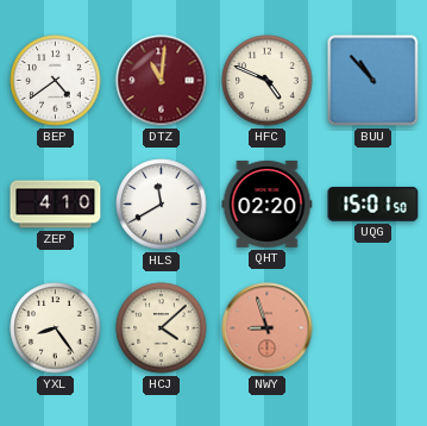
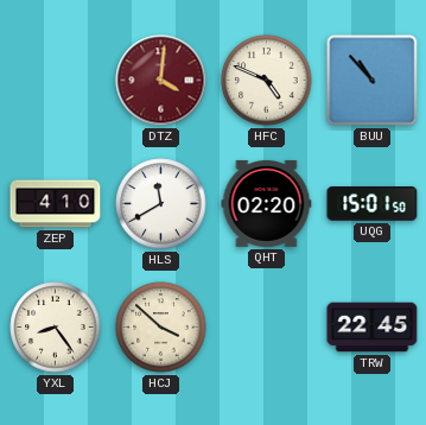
BEP: 4:39 -> none
DTZ: 11:01 -> 4:01
HCJ: 4:08 -> 3:52
NWY: 8:57 -> none
TRW: none -> 22:45
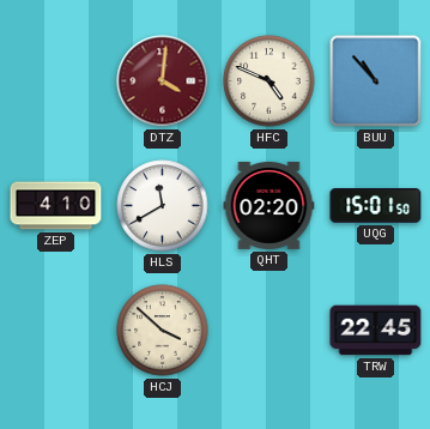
YXL: 8:24 -> none
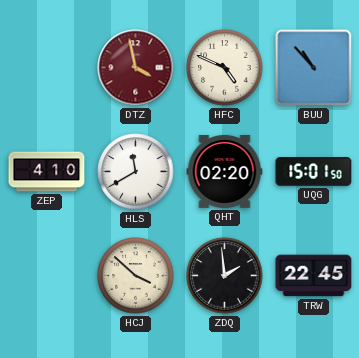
DTZ: 4:01 -> 3:58
ZDQ: none -> 1:59
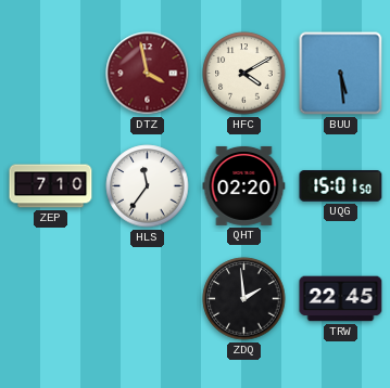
HFC: 4:49 -> 4:10
BUU: 10:53 -> 5:29
ZEP: 4:10 -> 7:10
HLS: 11:40 -> 11:36
HCJ: 3:52 -> none
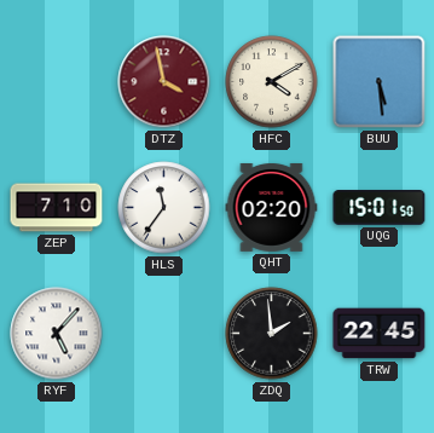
RYF: none -> 5:07
